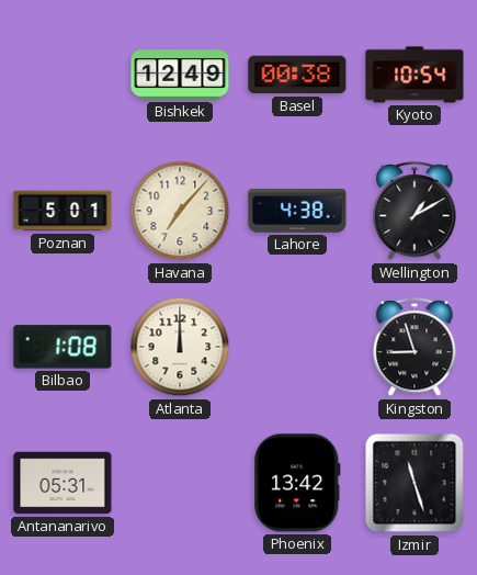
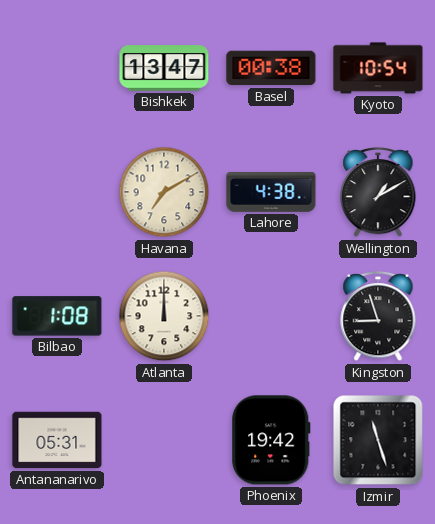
Bishkek: 12:49 -> 13:47
Poznan: 5:01 -> none
Havana: 7:07 -> 7:10
Phoenix: 13:42 -> 19:42
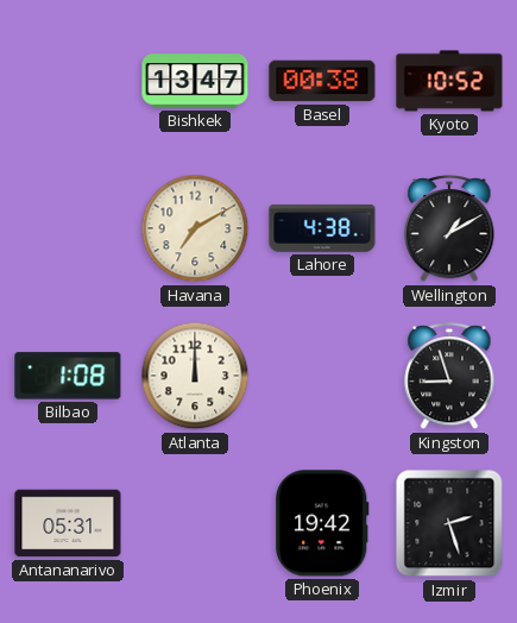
Kyoto: 10:54 -> 10:52
Izmir: 11:27 -> 2:27
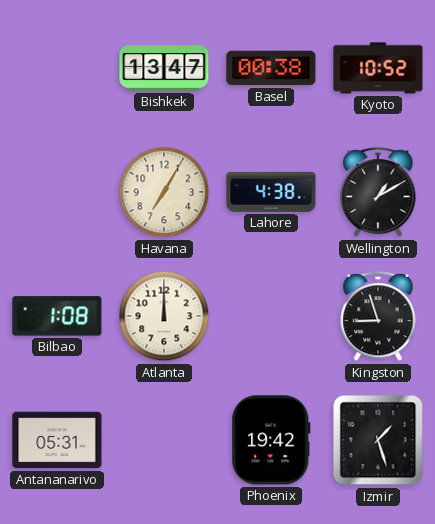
Havana: 7:10 -> 7:05
Izmir: 2:27 -> 1:27
